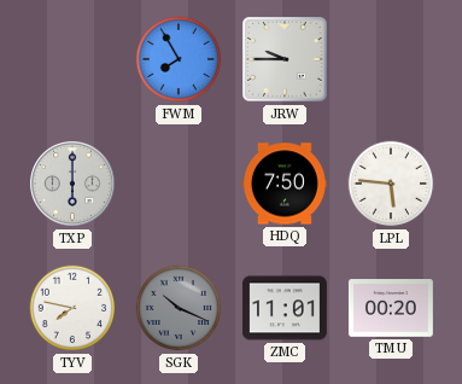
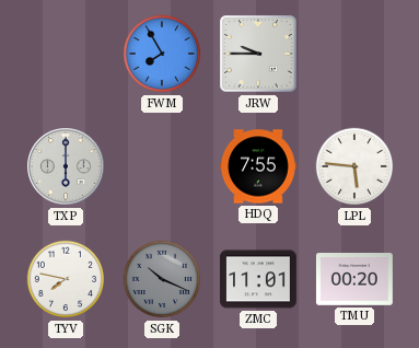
HDQ: 7:50 -> 7:55
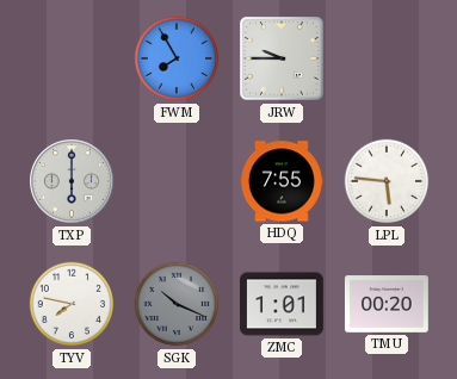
ZMC: 11:01 -> 1:01
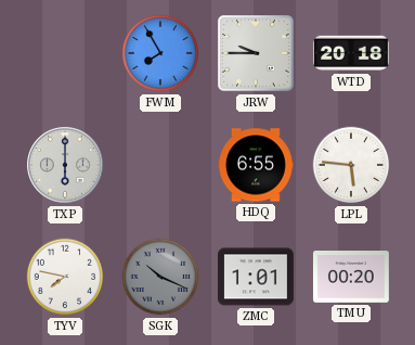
WTD: none -> 20:18
HDQ: 7:55 -> 6:55
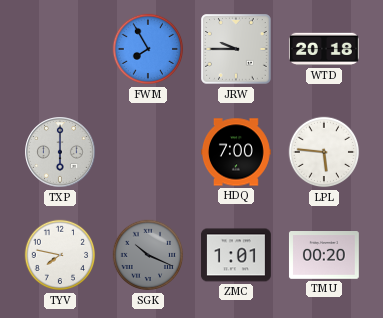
HDQ: 6:55 -> 7:00
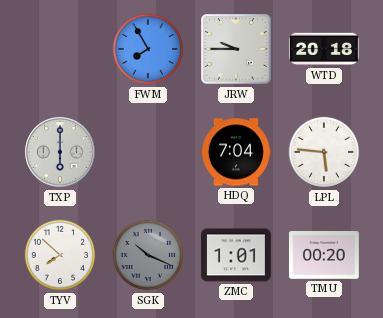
HDQ: 7:00 -> 7:04
TYV: 7:47 -> 7:52
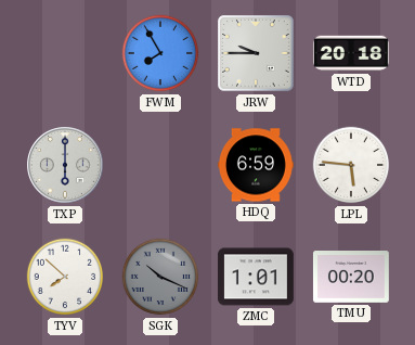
HDQ: 7:04 -> 6:59
